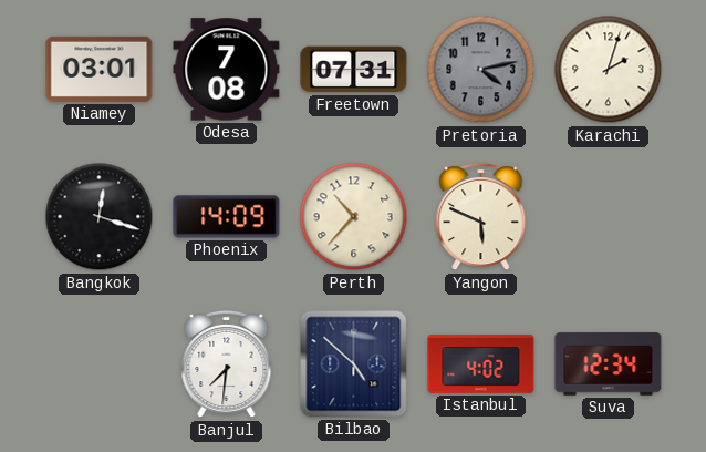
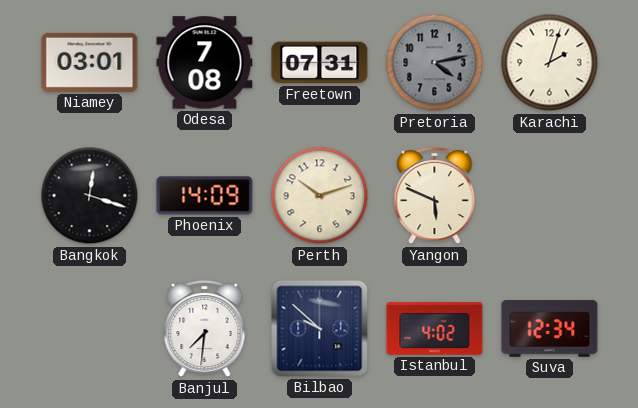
Perth: 10:37 -> 10:12
Bilbao: 4:52 -> 9:52
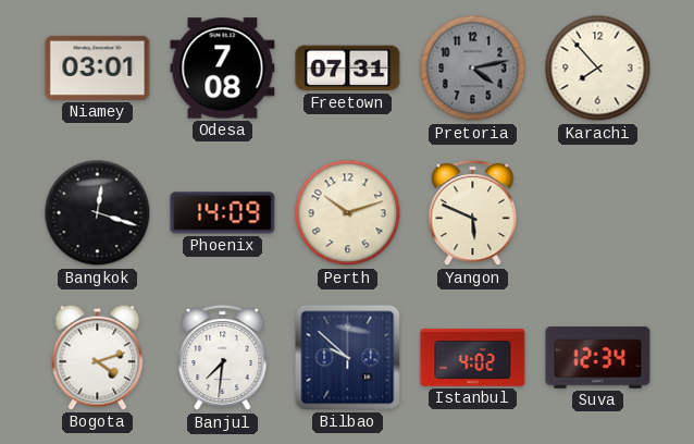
Karachi: 2:03 -> 7:53
Bogota: none -> 4:12
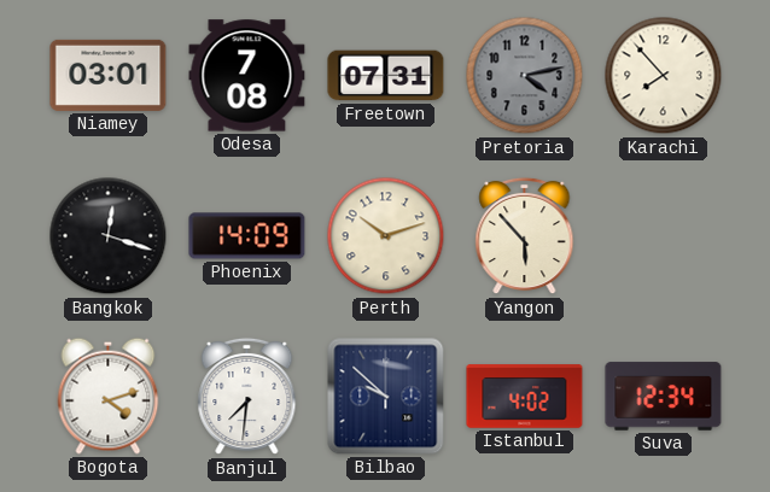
Yangon: 5:49 -> 5:53
